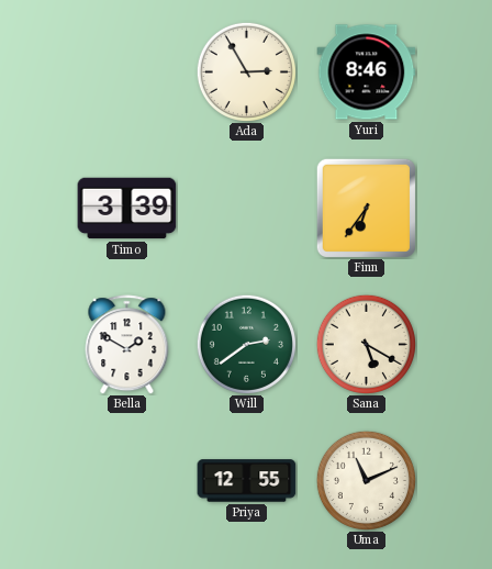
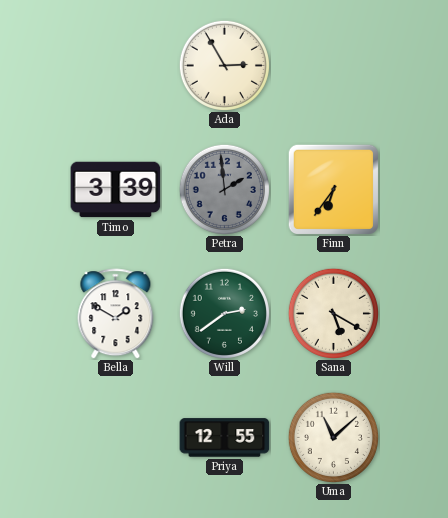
Yuri: 8:46 -> none
Petra: none -> 1:59
Uma: 11:11 -> 11:08
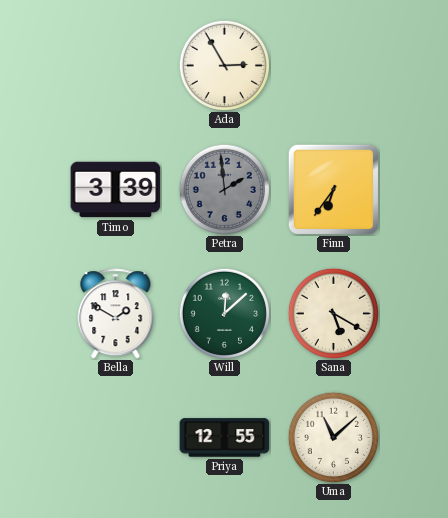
Will: 2:39 -> 12:08
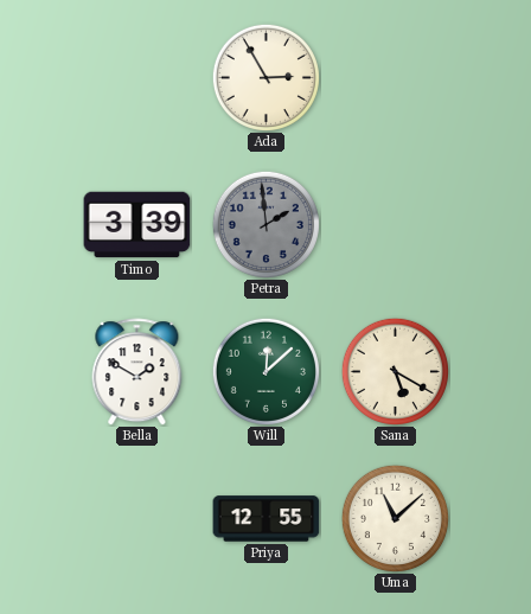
Finn: 6:36 -> none
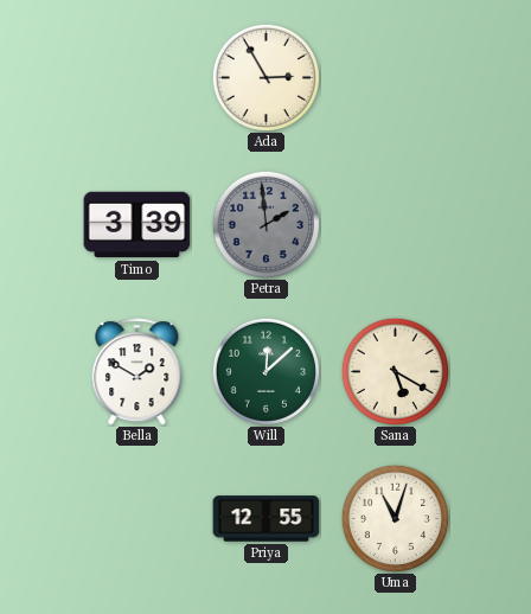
Uma: 11:08 -> 11:03
